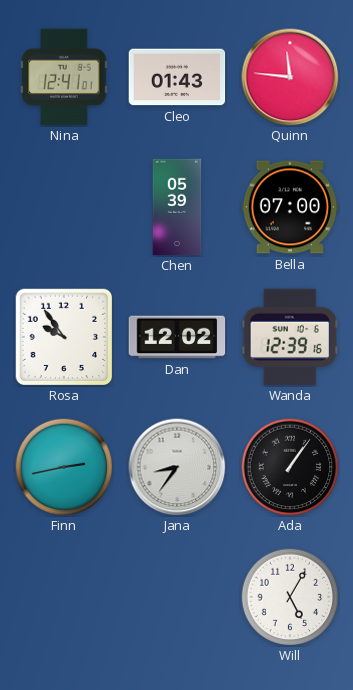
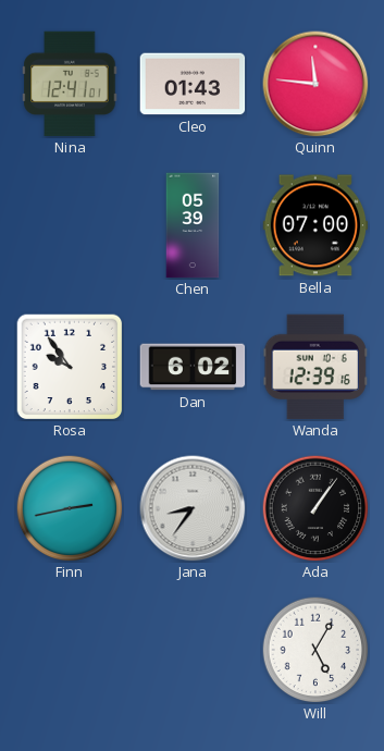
Dan: 12:02 -> 6:02
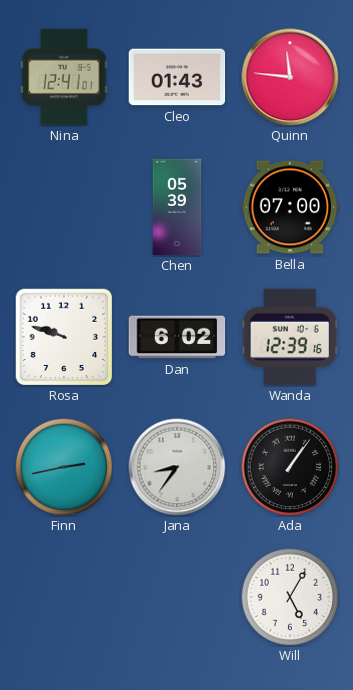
Rosa: 9:54 -> 9:48
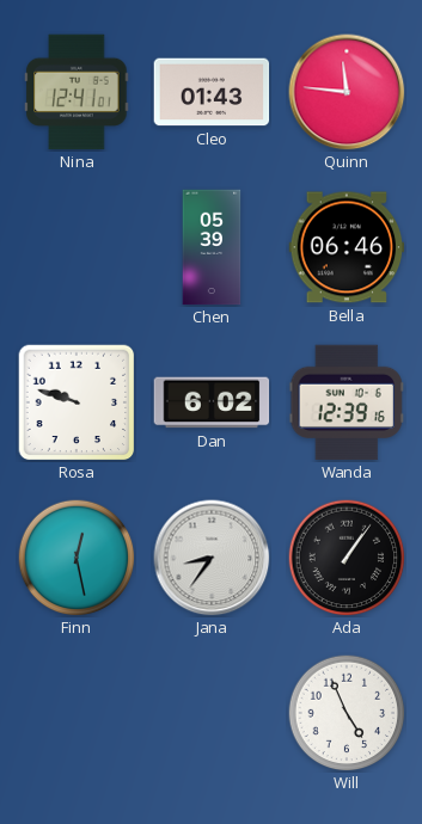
Bella: 07:00 -> 06:46
Finn: 2:43 -> 12:28
Will: 5:05 -> 4:56
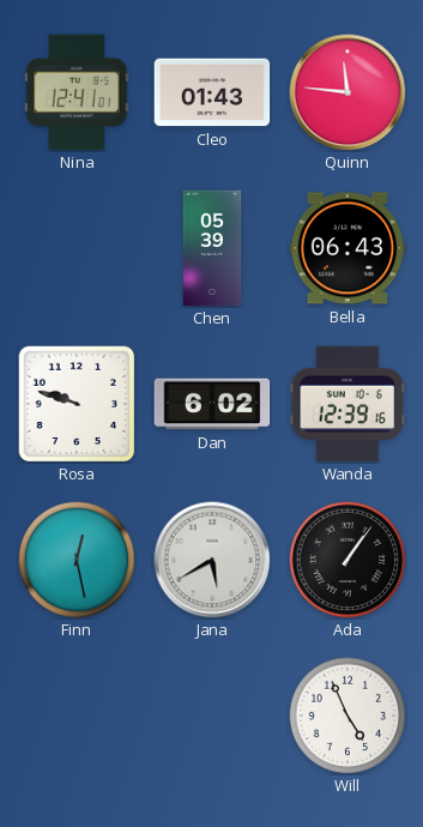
Bella: 06:46 -> 06:43
Jana: 8:36 -> 5:40
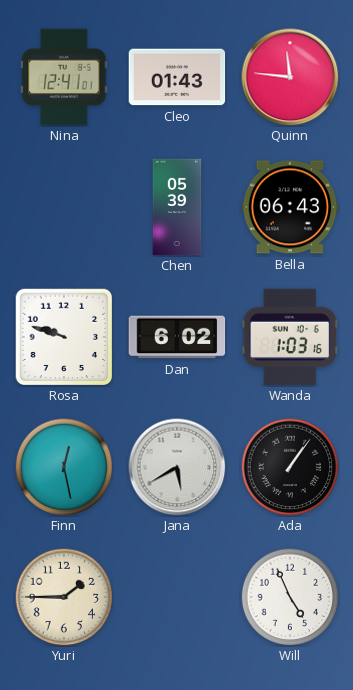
Wanda: 12:39 -> 1:03
Yuri: none -> 1:45
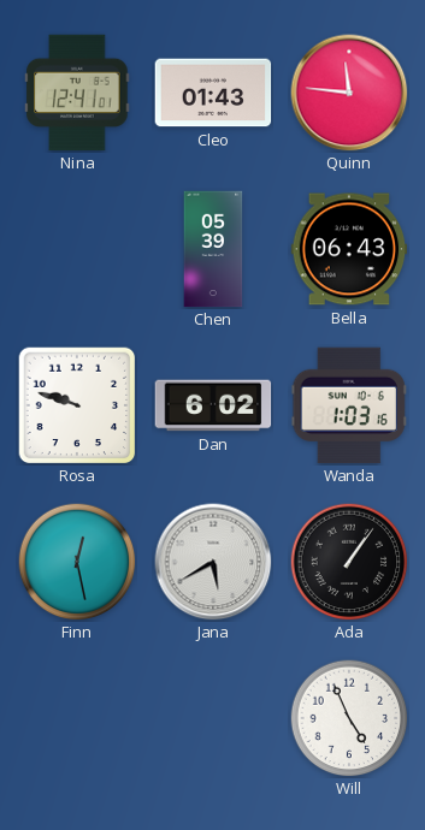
Yuri: 1:45 -> none
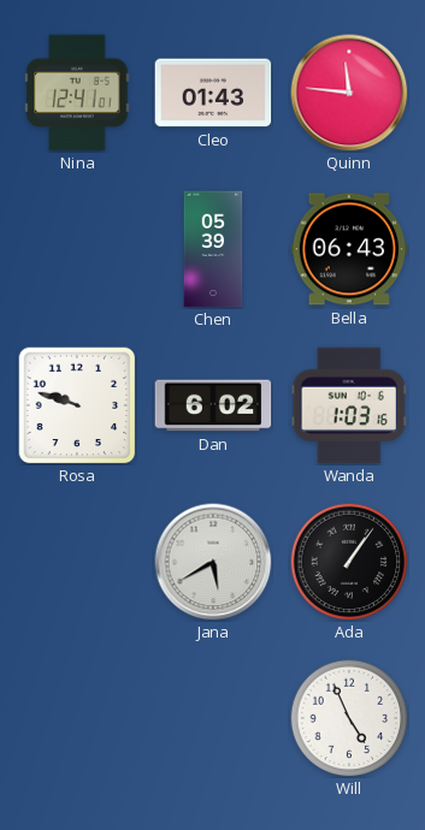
Finn: 12:28 -> none
